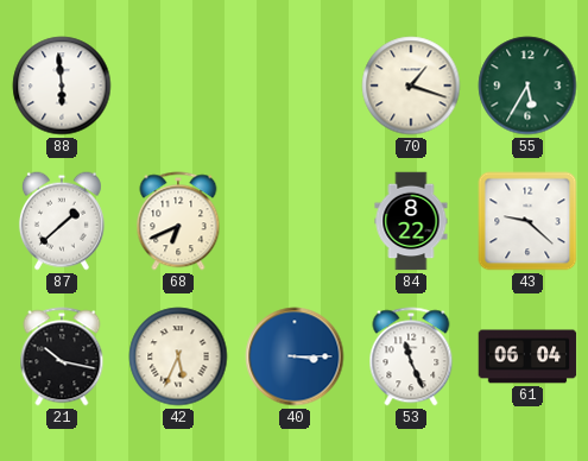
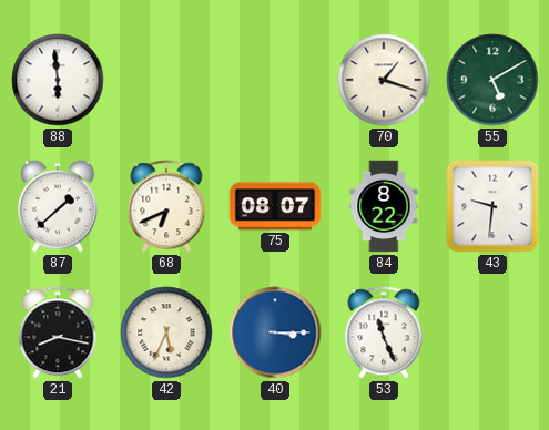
55: 5:35 -> 5:10
75: none -> 08:07
43: 9:22 -> 9:31
21: 10:17 -> 8:17
61: 06:04 -> none
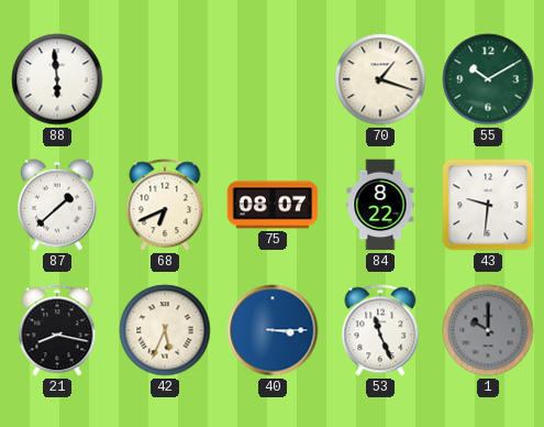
55: 5:10 -> 10:10
1: none -> 10:00
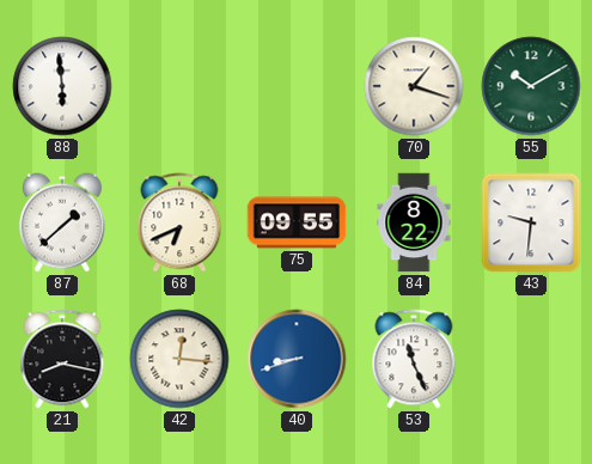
75: 08:07 -> 09:55
42: 5:34 -> 12:16
40: 3:15 -> 8:42
1: 10:00 -> none
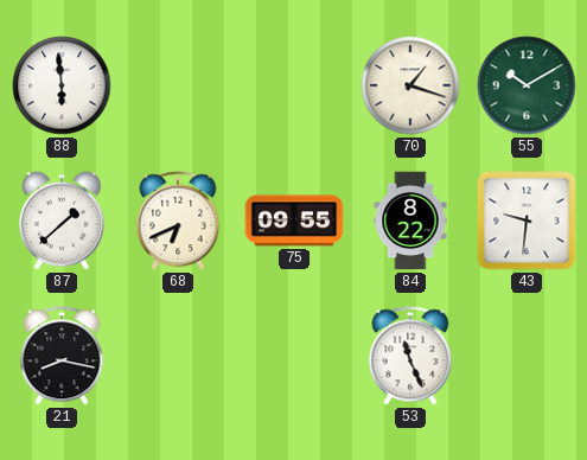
42: 12:16 -> none
40: 8:42 -> none
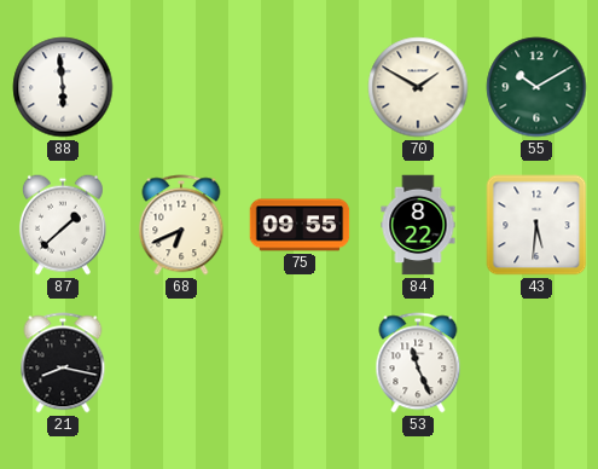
70: 1:18 -> 1:50
43: 9:31 -> 5:31
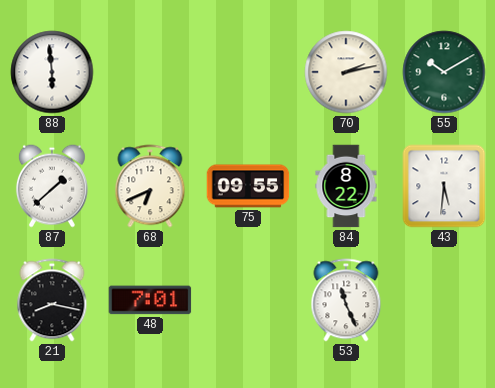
70: 1:50 -> 2:13
48: none -> 7:01
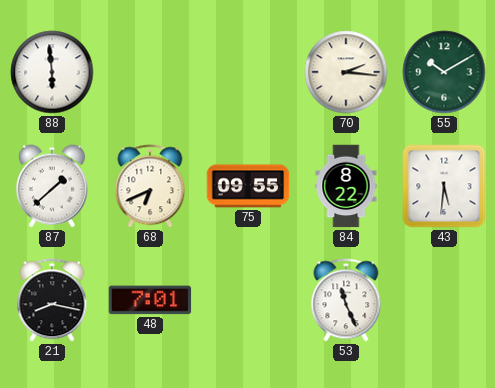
70: 2:13 -> 2:16
